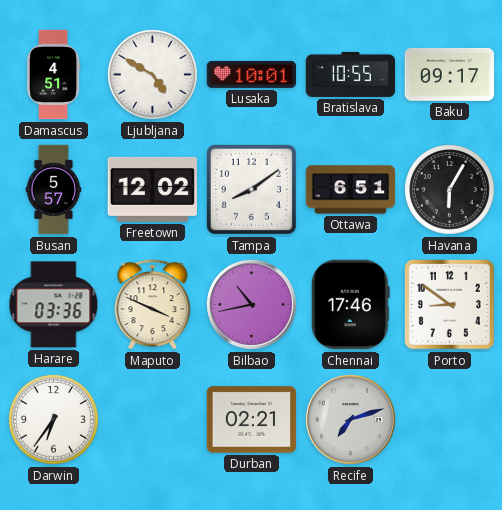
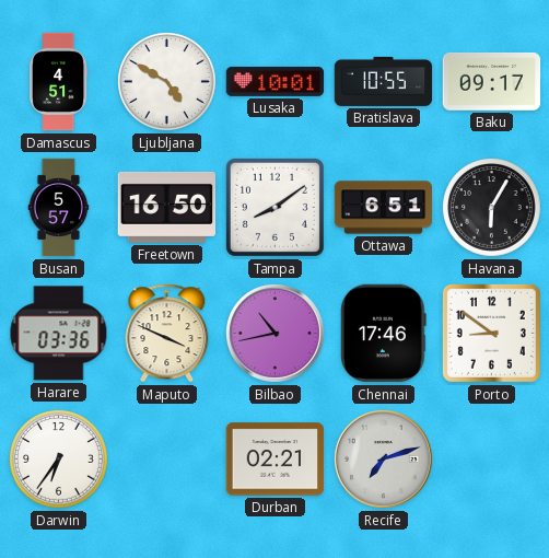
Freetown: 12:02 -> 16:50
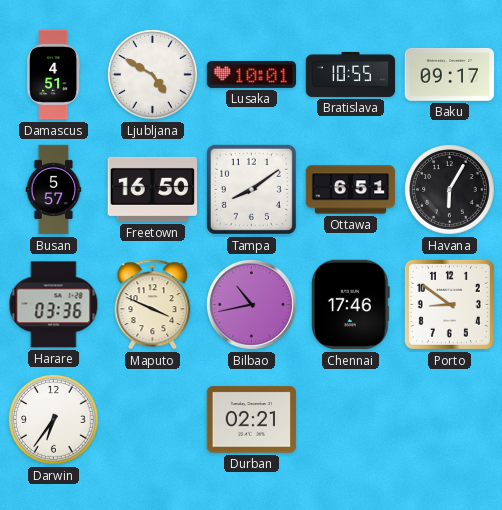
Recife: 7:12 -> none
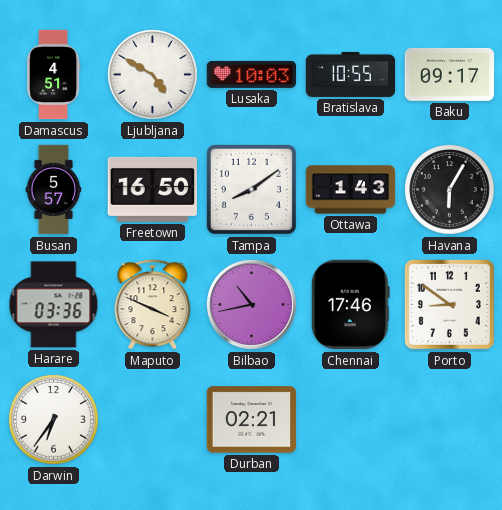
Lusaka: 10:01 -> 10:03
Ottawa: 6:51 -> 1:43
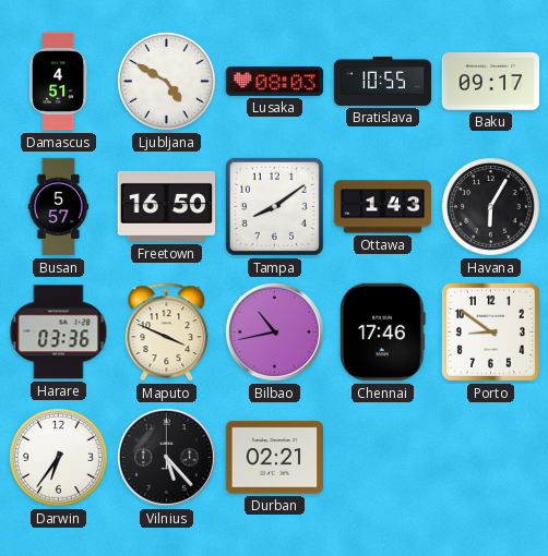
Lusaka: 10:03 -> 08:03
Vilnius: none -> 5:23
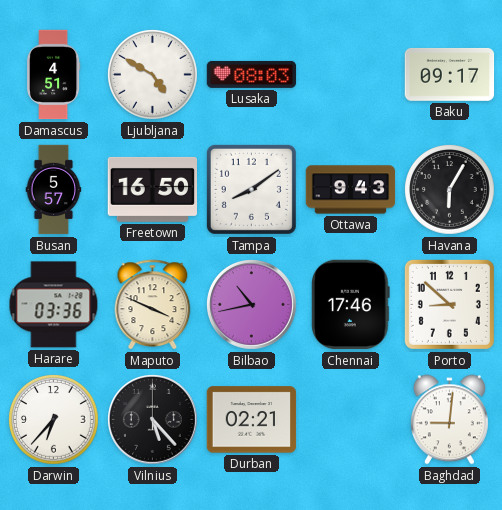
Bratislava: 10:55 -> none
Ottawa: 1:43 -> 9:43
Porto: 8:51 -> 8:52
Darwin: 6:36 -> 6:37
Baghdad: none -> 9:01
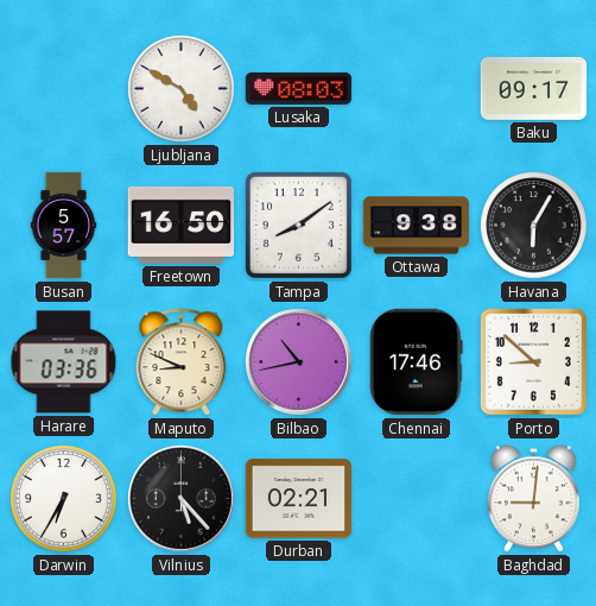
Damascus: 4:51 -> none
Ottawa: 9:43 -> 9:38
Maputo: 3:49 -> 8:49
Darwin: 6:37 -> 6:35
